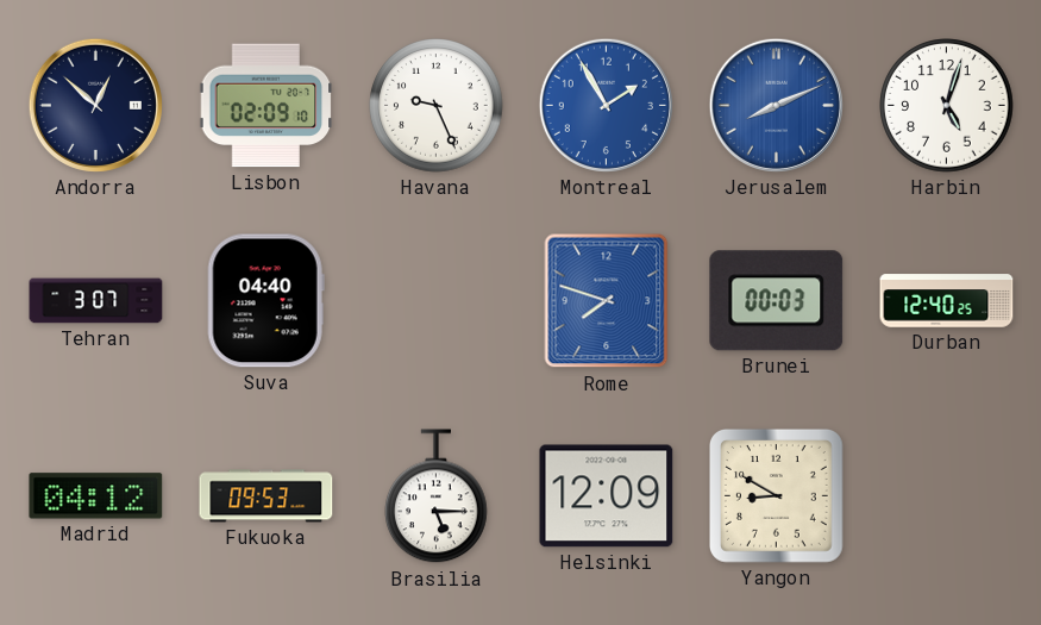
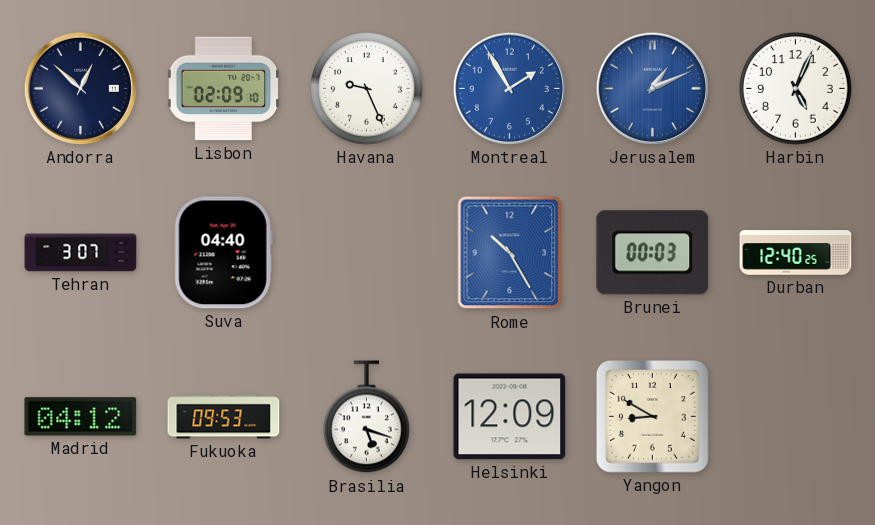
Jerusalem: 8:11 -> 1:11
Harbin: 5:03 -> 5:04
Rome: 7:48 -> 10:25
Brasilia: 5:15 -> 5:18
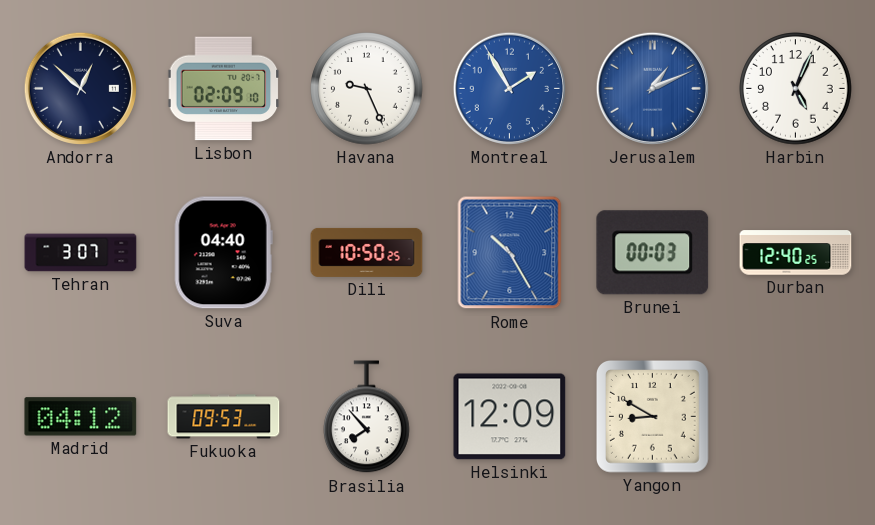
Dili: none -> 10:50
Brasilia: 5:18 -> 7:53
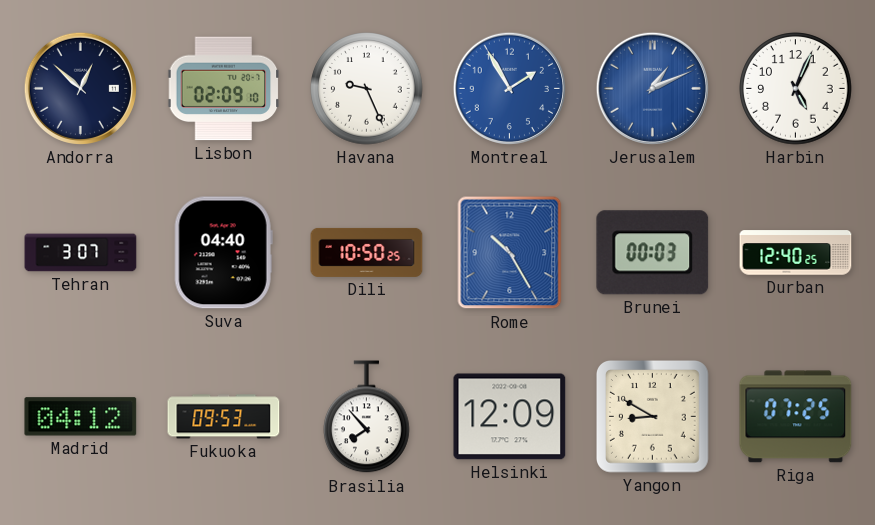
Riga: none -> 07:25
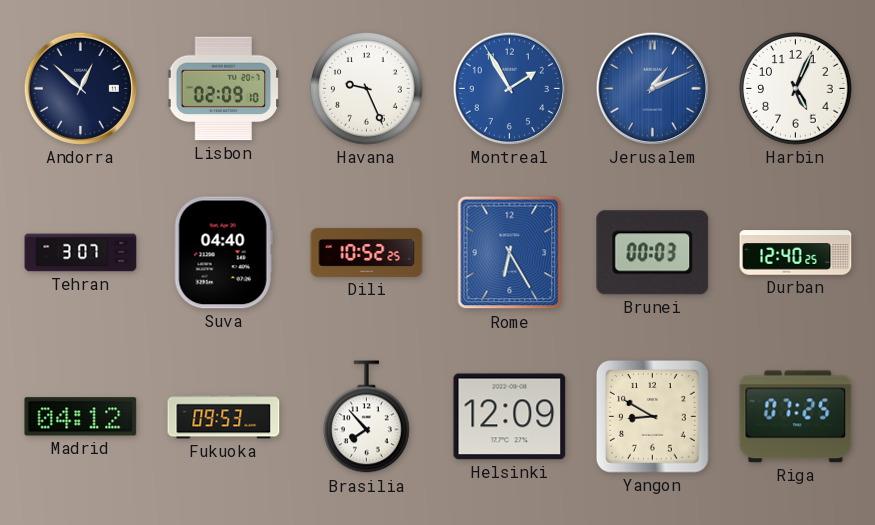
Dili: 10:50 -> 10:52
Rome: 10:25 -> 6:25
